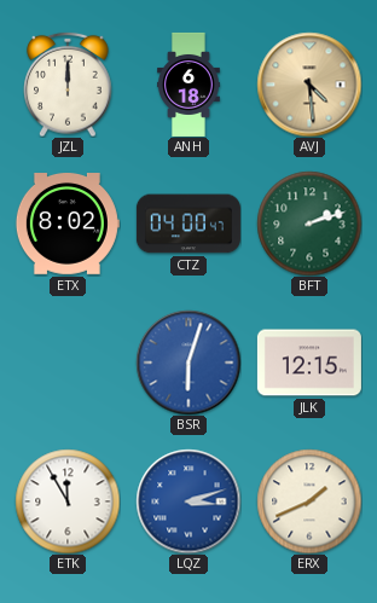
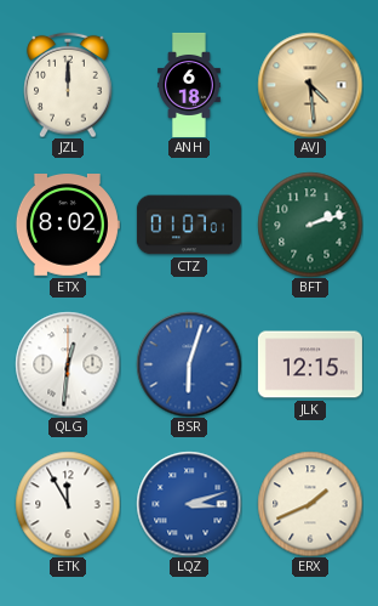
CTZ: 04:00 -> 01:07
QLG: none -> 12:31
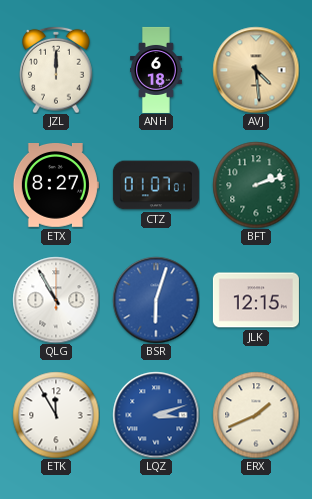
ETX: 8:02 -> 8:27
QLG: 12:31 -> 10:55
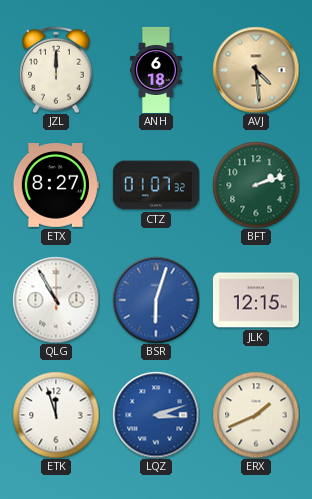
CTZ: 01:07:01 -> 01:07:32
ETK: 11:55 -> 11:57
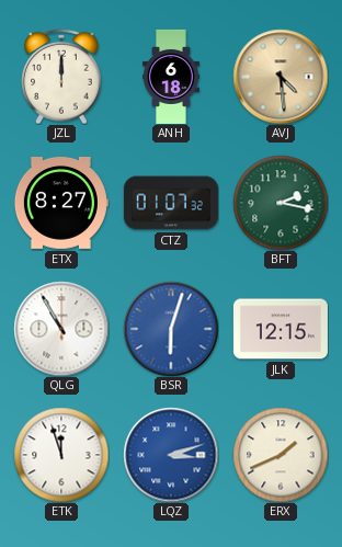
BFT: 2:12 -> 2:17
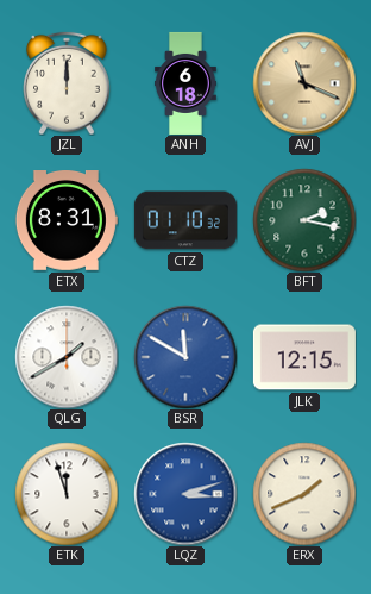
AVJ: 4:29 -> 11:19
ETX: 8:27 -> 8:31
CTZ: 01:07 -> 01:10
QLG: 10:55 -> 1:40
BSR: 6:03 -> 11:50
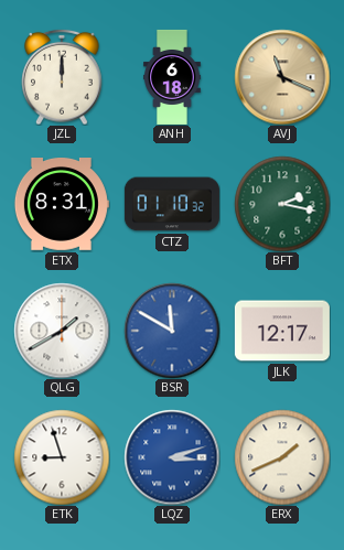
JLK: 12:15 -> 12:17
ETK: 11:57 -> 8:57
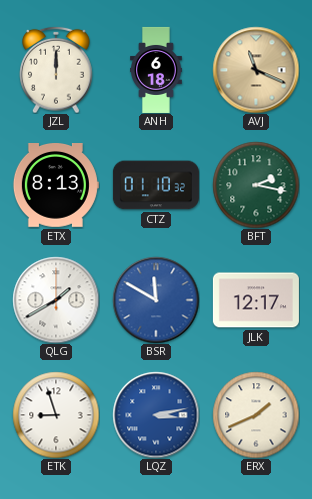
ETX: 8:31 -> 8:13
LQZ: 3:12 -> 3:13
